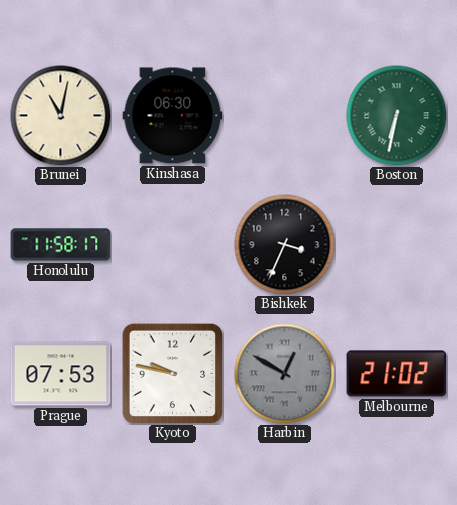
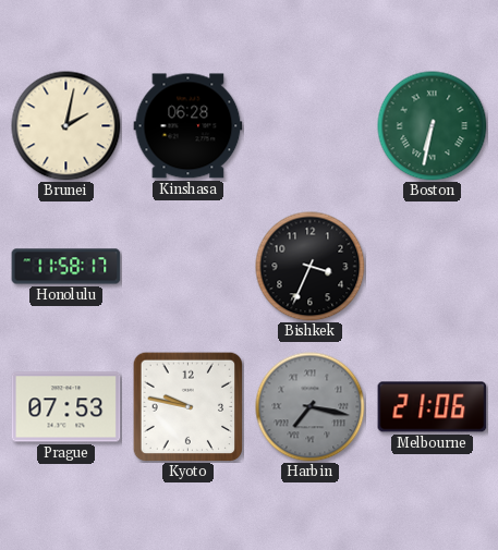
Brunei: 11:02 -> 2:02
Kinshasa: 06:30 -> 06:28
Harbin: 12:50 -> 7:17
Melbourne: 21:02 -> 21:06
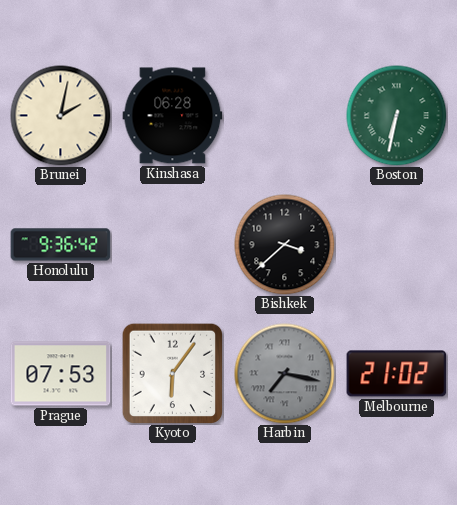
Honolulu: 11:58 -> 9:36
Bishkek: 3:34 -> 3:38
Kyoto: 9:47 -> 6:06
Melbourne: 21:06 -> 21:02
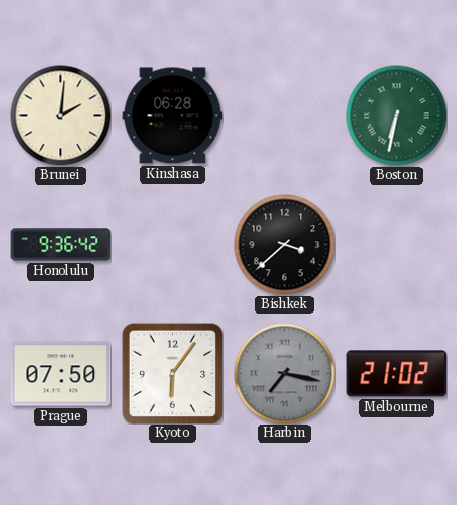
Brunei: 2:02 -> 2:01
Prague: 07:53 -> 07:50
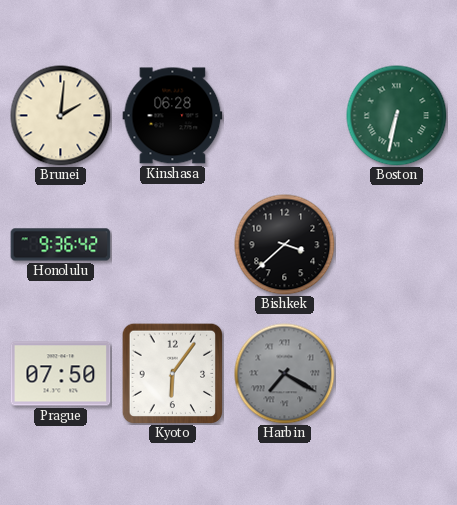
Harbin: 7:17 -> 7:20
Melbourne: 21:02 -> none
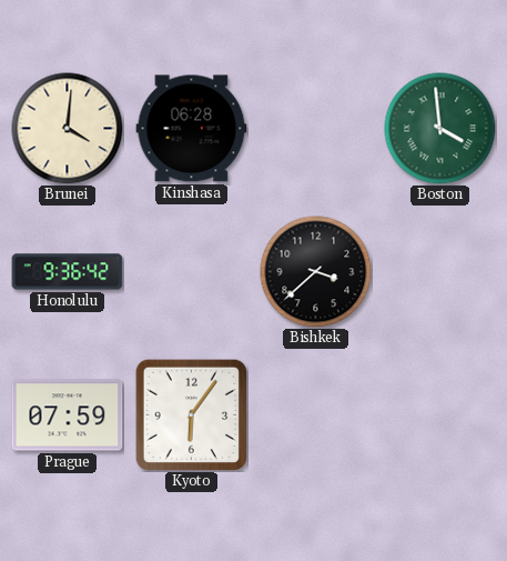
Brunei: 2:01 -> 4:01
Boston: 6:32 -> 3:59
Prague: 07:50 -> 07:59
Harbin: 7:20 -> none
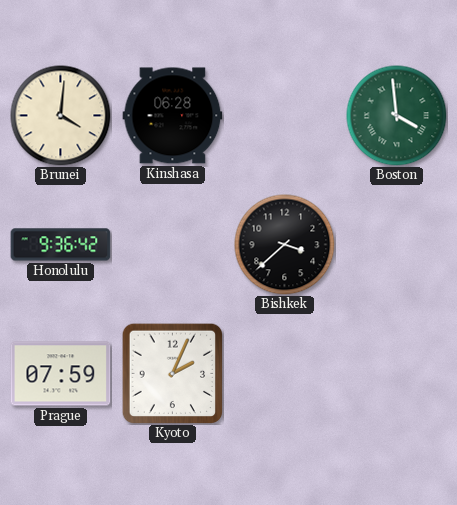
Kyoto: 6:06 -> 2:04
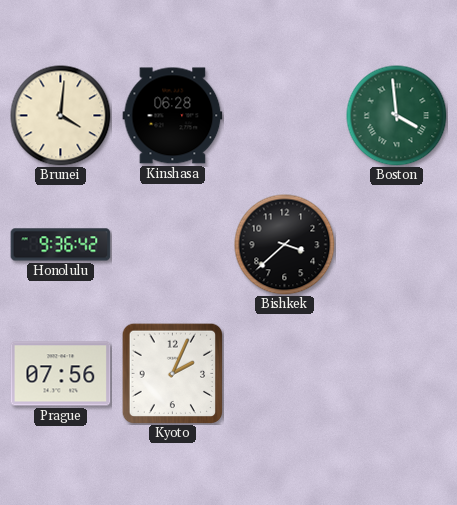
Prague: 07:59 -> 07:56
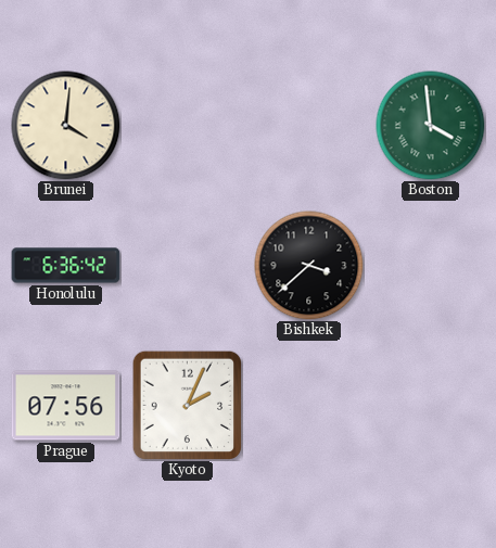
Kinshasa: 06:28 -> none
Honolulu: 9:36 -> 6:36
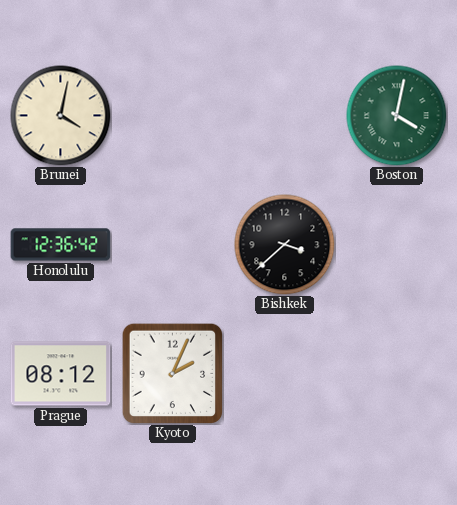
Brunei: 4:01 -> 4:02
Boston: 3:59 -> 4:02
Honolulu: 6:36 -> 12:36
Prague: 07:56 -> 08:12
